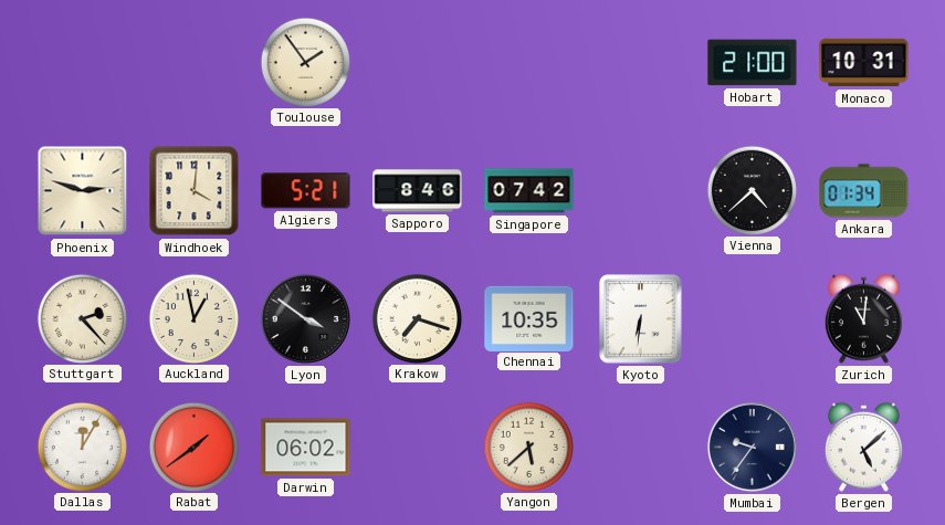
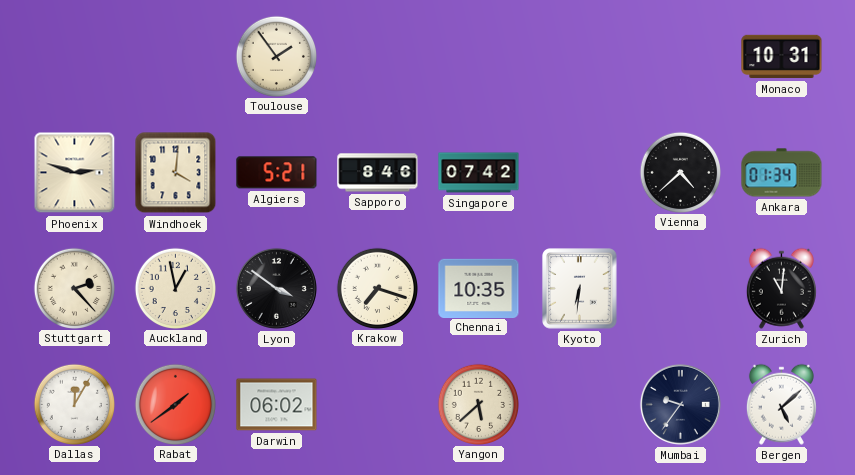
Hobart: 21:00 -> none
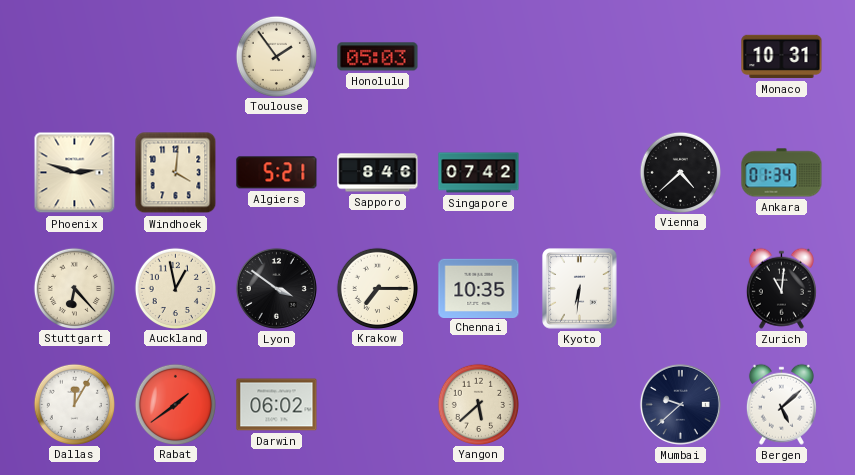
Honolulu: none -> 05:03
Stuttgart: 2:23 -> 6:23
Krakow: 7:18 -> 7:15
Mumbai: 9:36 -> 9:38
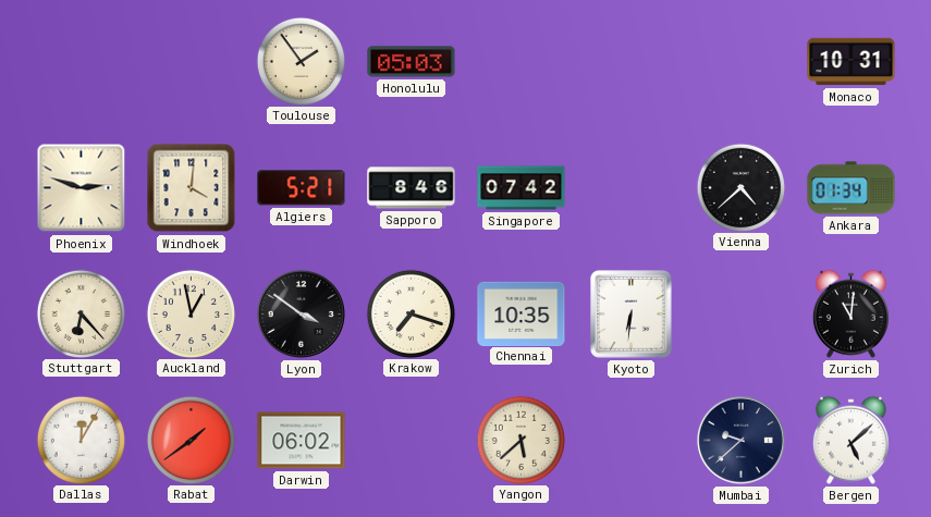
Krakow: 7:15 -> 7:18
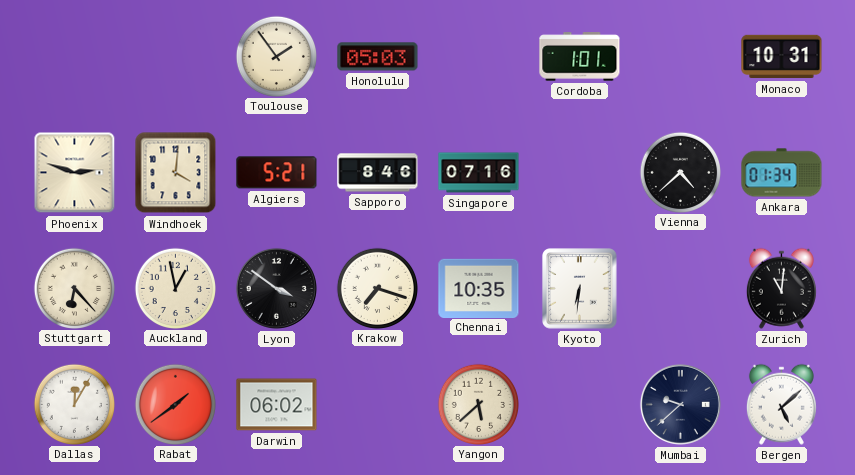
Cordoba: none -> 1:01
Singapore: 07:42 -> 07:16
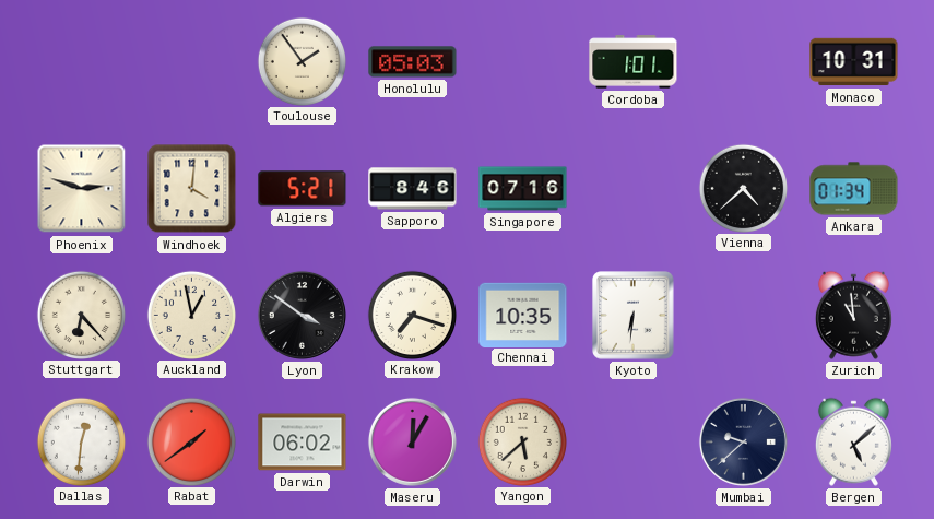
Zurich: 11:01 -> 10:59
Dallas: 12:05 -> 12:31
Maseru: none -> 12:05
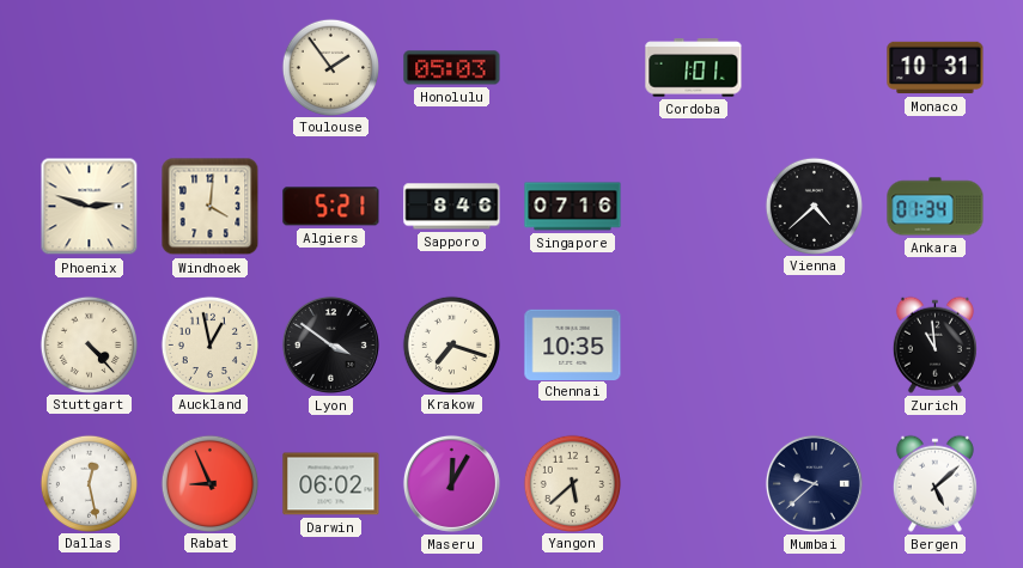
Stuttgart: 6:23 -> 4:23
Kyoto: 6:31 -> none
Dallas: 12:31 -> 12:28
Rabat: 1:39 -> 8:56
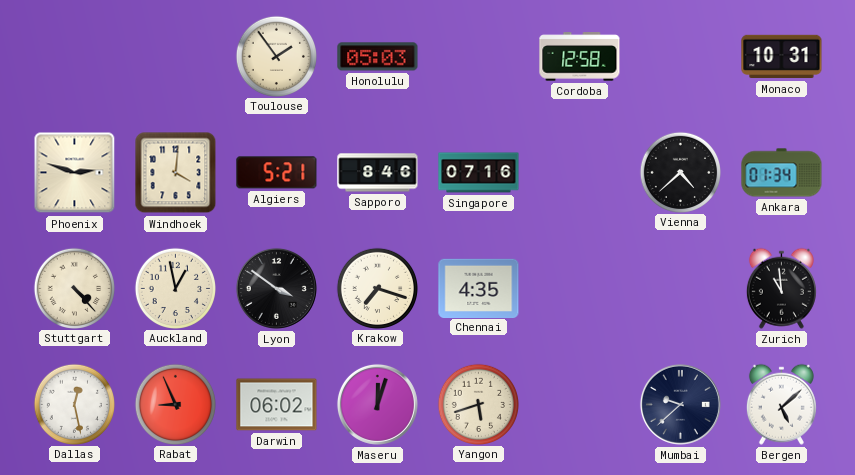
Cordoba: 1:01 -> 12:58
Chennai: 10:35 -> 4:35
Maseru: 12:05 -> 12:03
Yangon: 5:38 -> 5:42
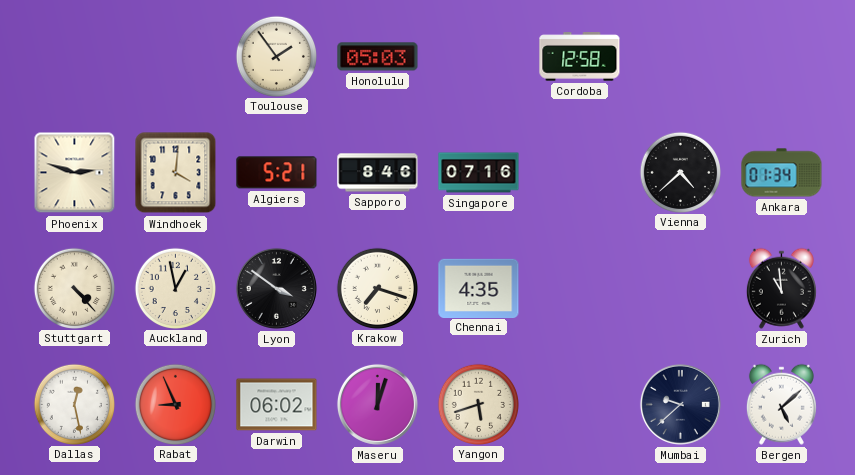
Monaco: 10:31 -> none
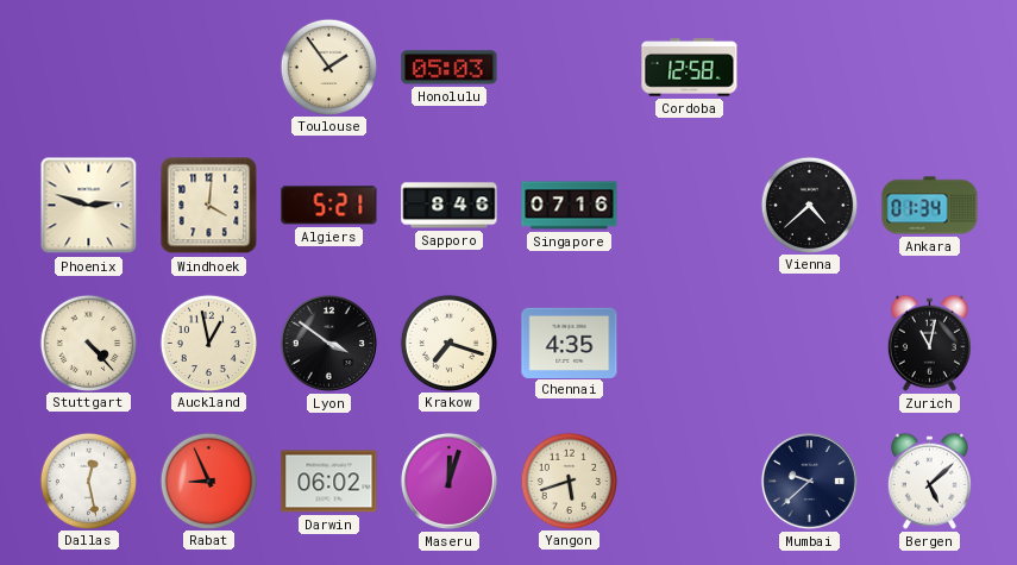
Zurich: 10:59 -> 11:02
